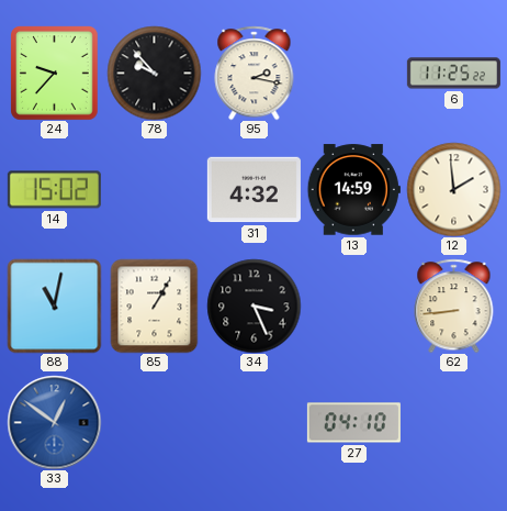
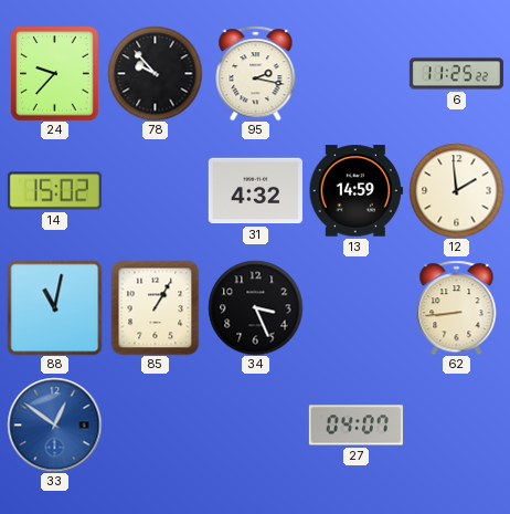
27: 04:10 -> 04:07
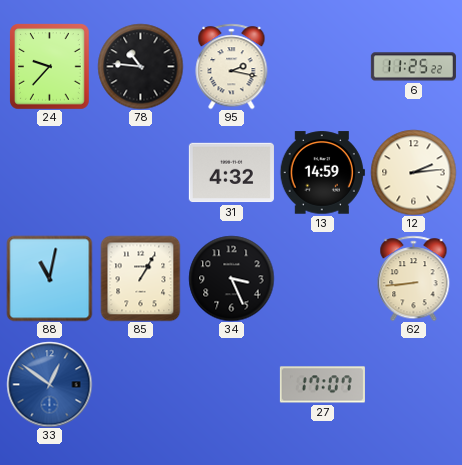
78: 9:53 -> 10:46
14: 15:02 -> none
12: 1:59 -> 2:14
27: 04:07 -> 17:07
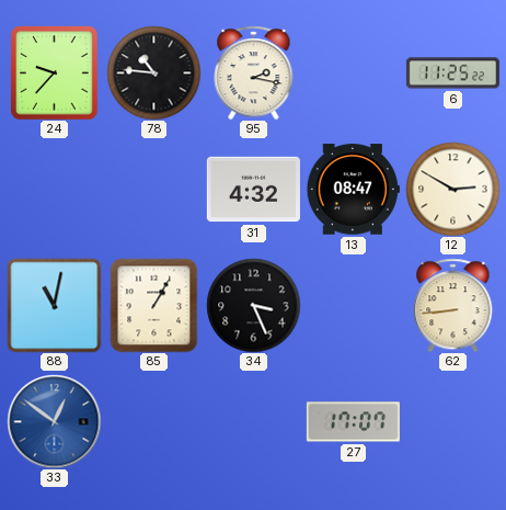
13: 14:59 -> 08:47
12: 2:14 -> 2:50
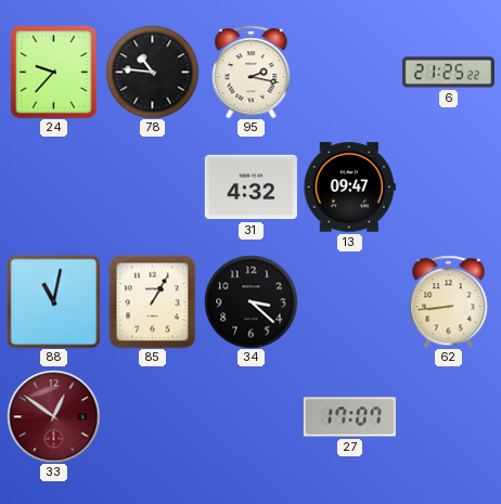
6: 11:25 -> 21:25
13: 08:47 -> 09:47
12: 2:50 -> none
34: 3:26 -> 3:22
33 dial: blue -> burgundy
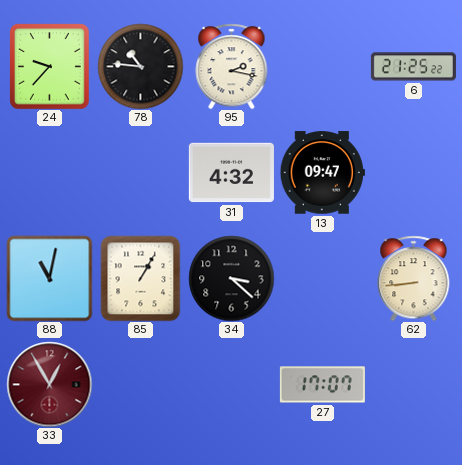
33: 12:51 -> 12:55
